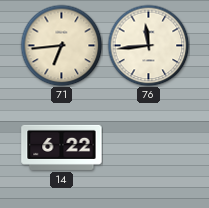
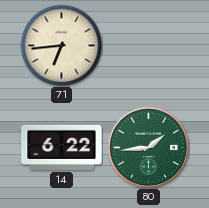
76: 11:44 -> none
80: none -> 1:44
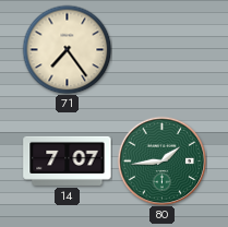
71: 6:44 -> 7:24
14: 6:22 -> 7:07
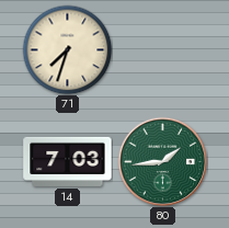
71: 7:24 -> 7:33
14: 7:07 -> 7:03
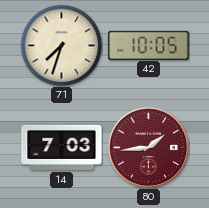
42: none -> 10:05
80 dial: green -> burgundy
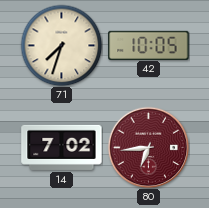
14: 7:03 -> 7:02
80: 1:44 -> 6:44
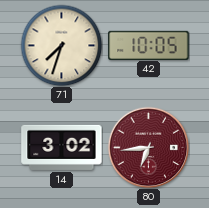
14: 7:02 -> 3:02
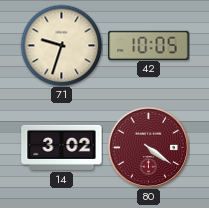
71: 7:33 -> 9:33
80: 6:44 -> 4:21
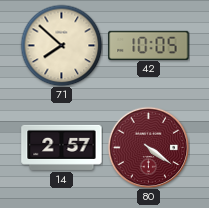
71: 9:33 -> 7:52
14: 3:02 -> 2:57
